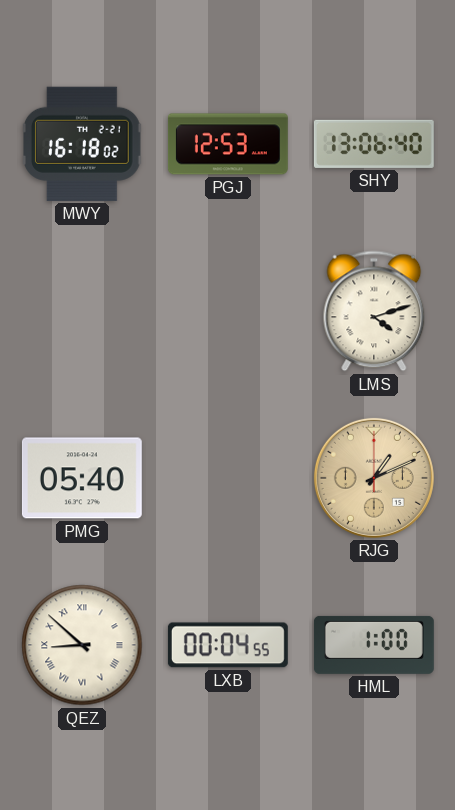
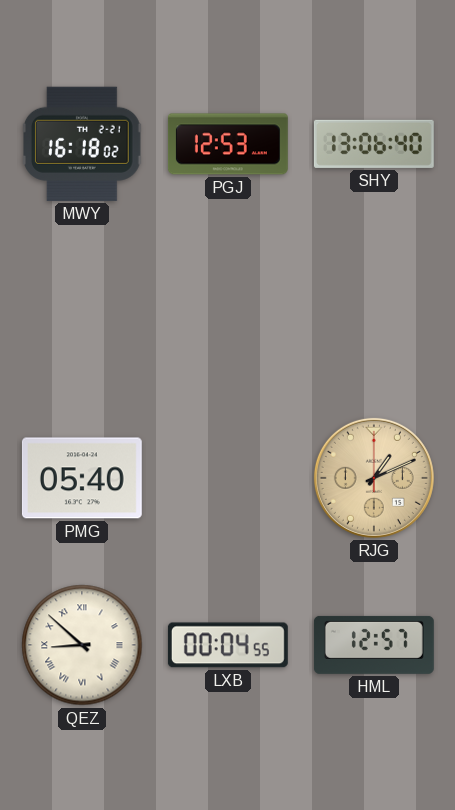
LMS: 4:12 -> none
HML: 1:00 -> 12:57
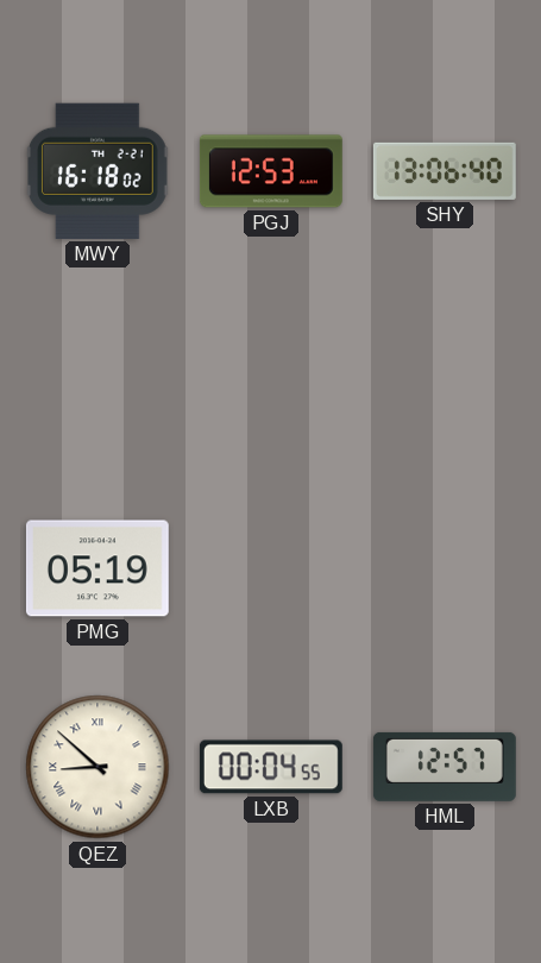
PMG: 05:40 -> 05:19
RJG: 1:11 -> none
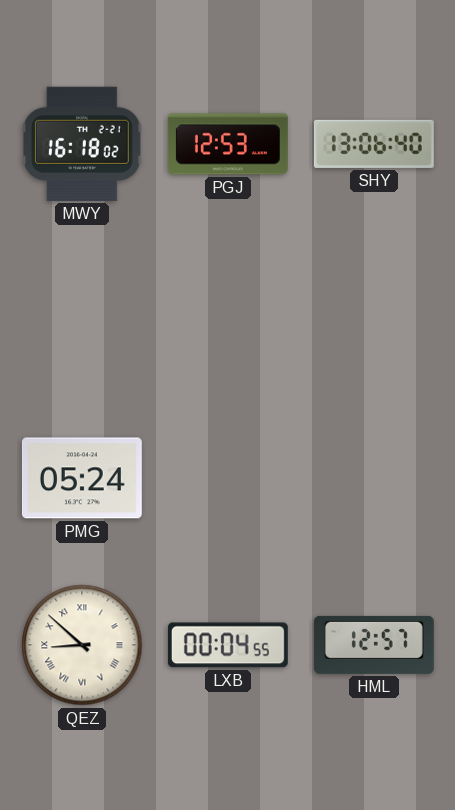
PMG: 05:19 -> 05:24
